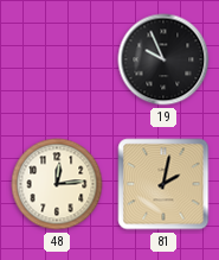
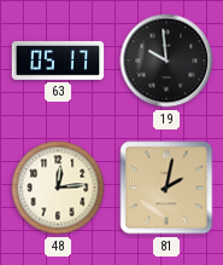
63: none -> 05:17
19: 9:56 -> 9:59
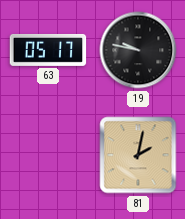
19: 9:59 -> 9:47
48: 12:14 -> none
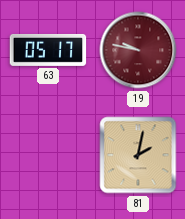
19 dial: black -> burgundy
